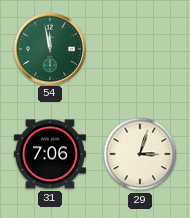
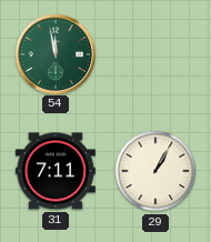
31: 7:06 -> 7:11
29: 3:03 -> 1:05
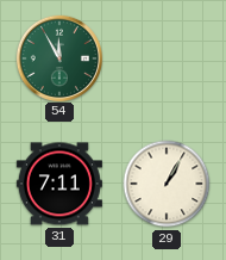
54: 11:58 -> 11:55
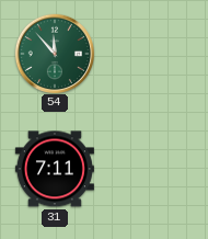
54: 11:55 -> 11:53
29: 1:05 -> none
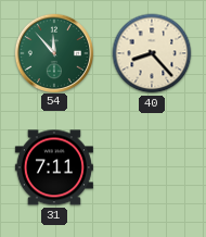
40: none -> 8:23
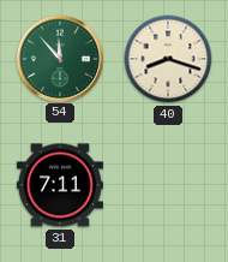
40: 8:23 -> 8:18
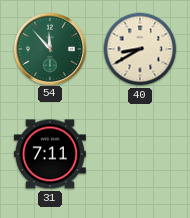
40: 8:18 -> 8:40
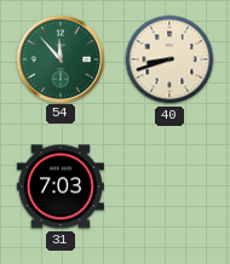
40: 8:40 -> 8:42
31: 7:11 -> 7:03
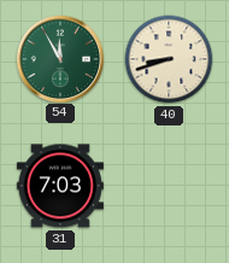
54: 11:53 -> 11:55
